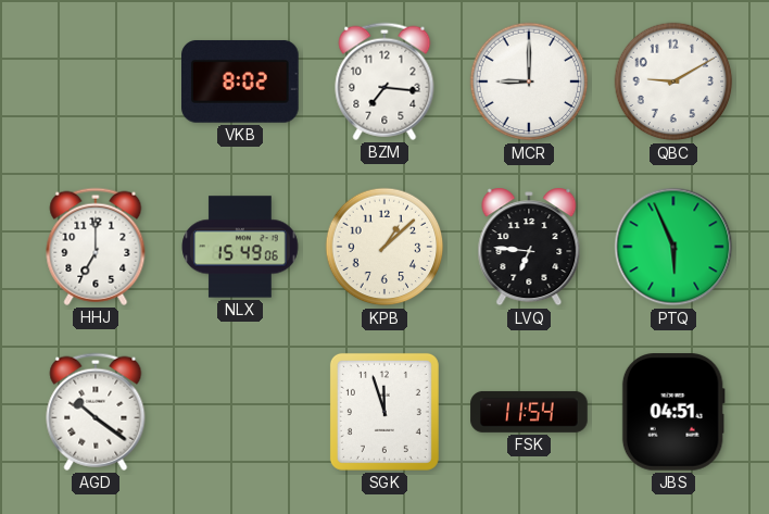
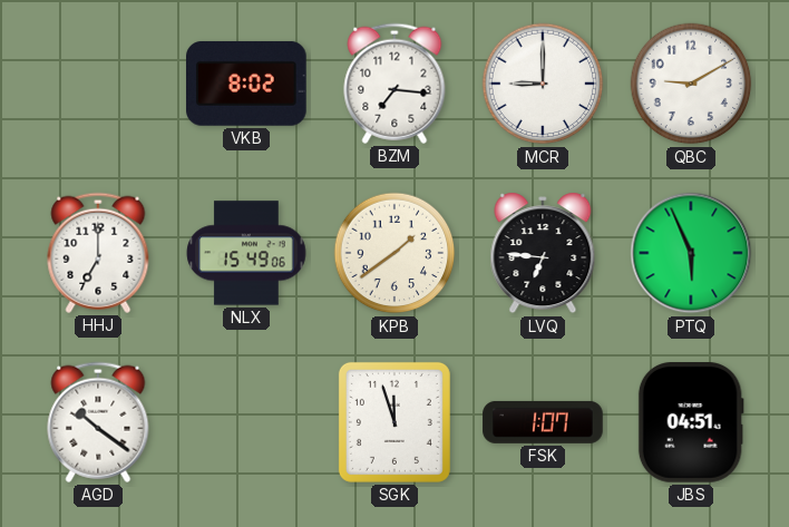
KPB: 1:08 -> 1:39
FSK: 11:54 -> 1:07
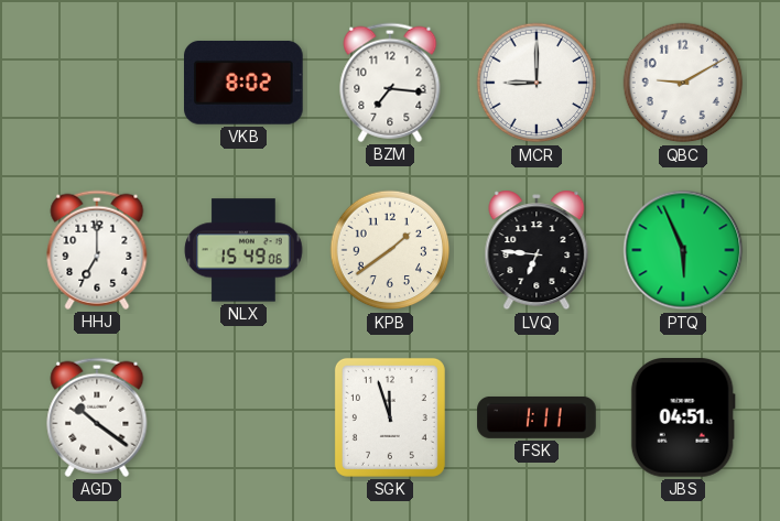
FSK: 1:07 -> 1:11
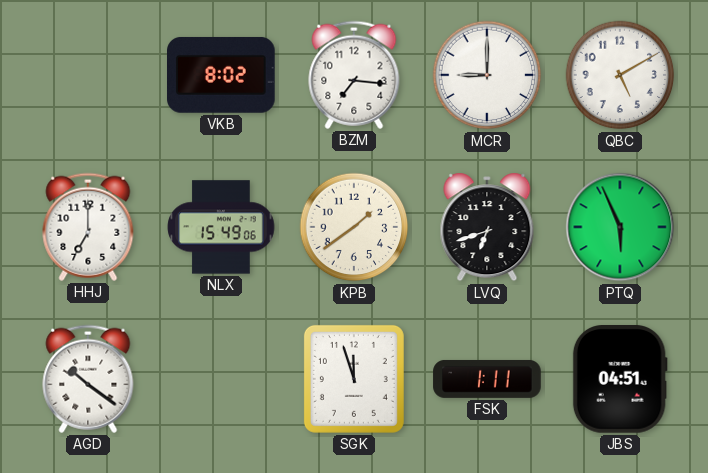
QBC: 9:10 -> 5:10
LVQ: 6:46 -> 6:42
